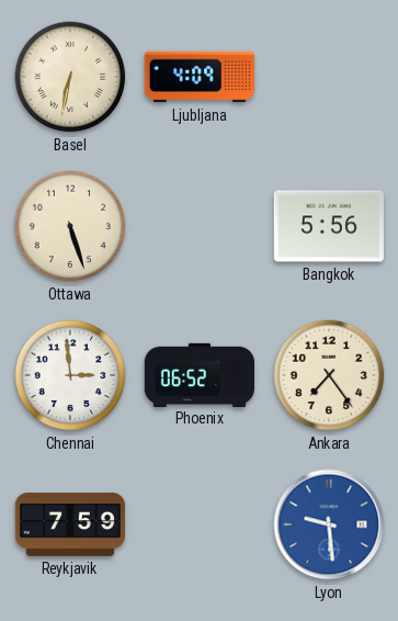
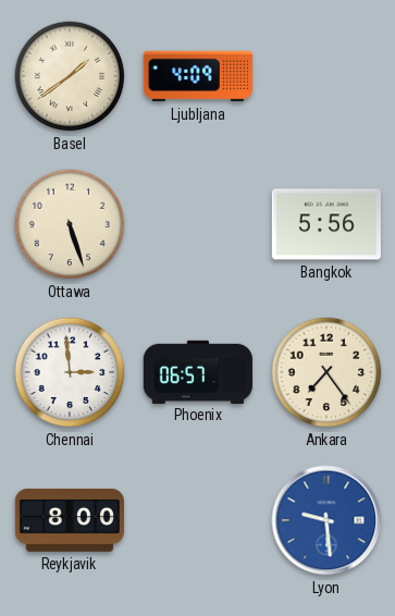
Basel: 6:32 -> 1:39
Phoenix: 06:52 -> 06:57
Reykjavik: 7:59 -> 8:00
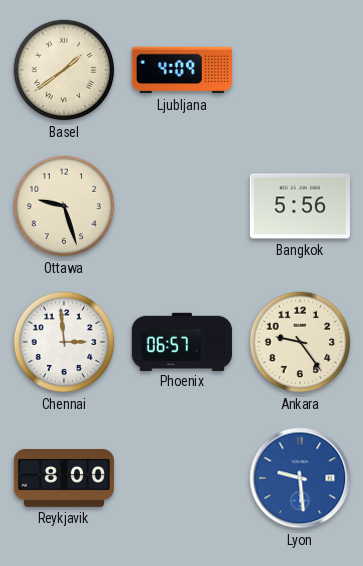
Ottawa: 5:27 -> 9:27
Ankara: 7:24 -> 9:24
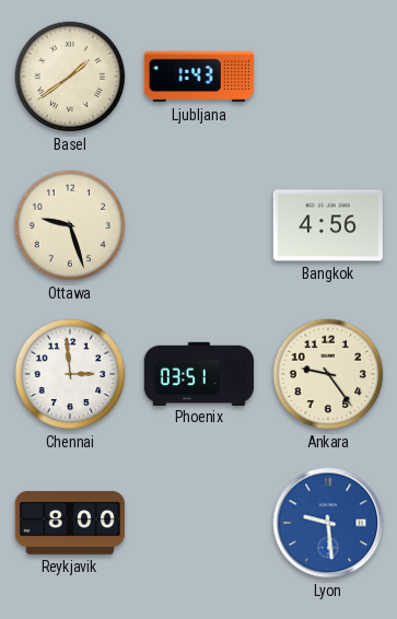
Ljubljana: 4:09 -> 1:43
Bangkok: 5:56 -> 4:56
Phoenix: 06:57 -> 03:51
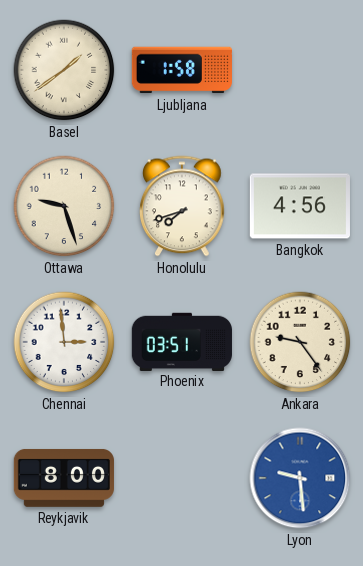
Ljubljana: 1:43 -> 1:58
Honolulu: none -> 7:42
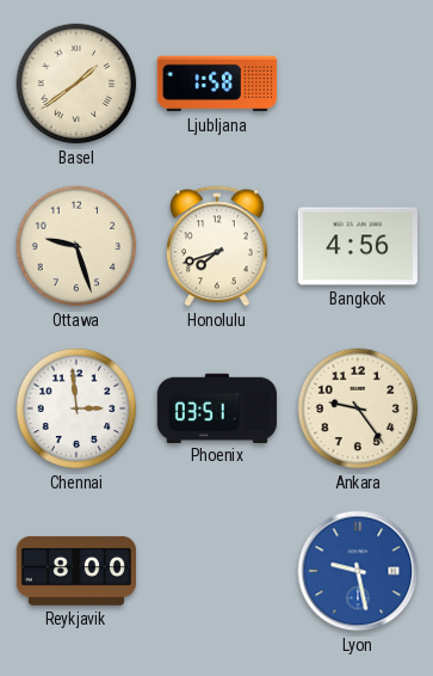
Lyon: 9:29 -> 9:28
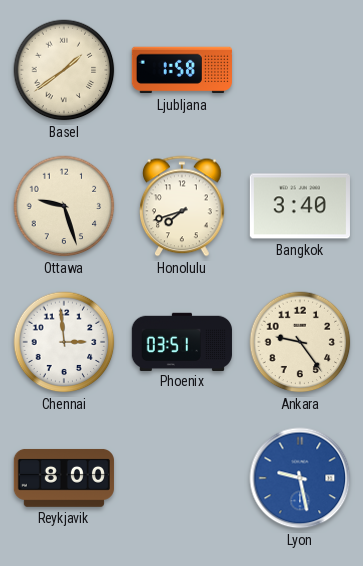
Bangkok: 4:56 -> 3:40
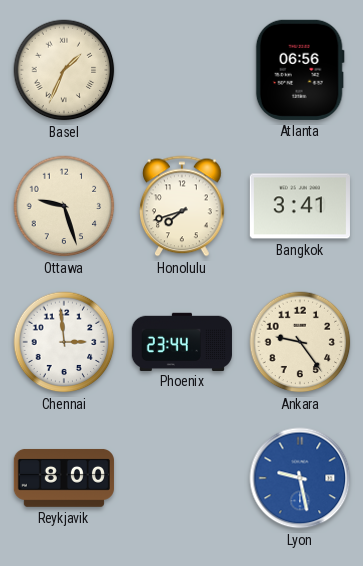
Basel: 1:39 -> 1:34
Ljubljana: 1:58 -> none
Atlanta: none -> 06:56
Bangkok: 3:40 -> 3:41
Phoenix: 03:51 -> 23:44
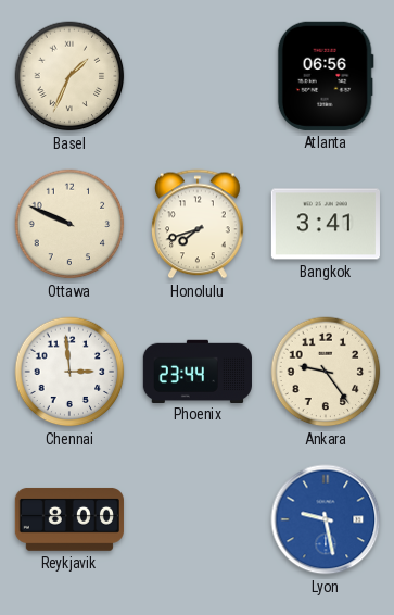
Ottawa: 9:27 -> 9:49
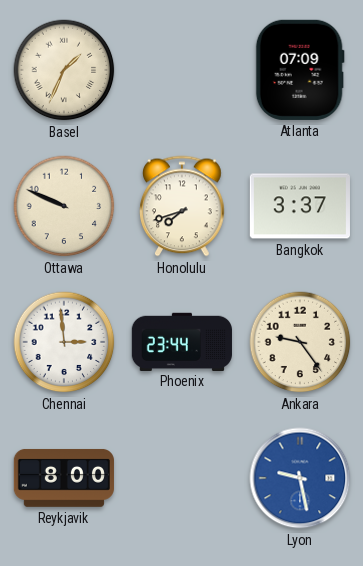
Atlanta: 06:56 -> 07:09
Bangkok: 3:41 -> 3:37
